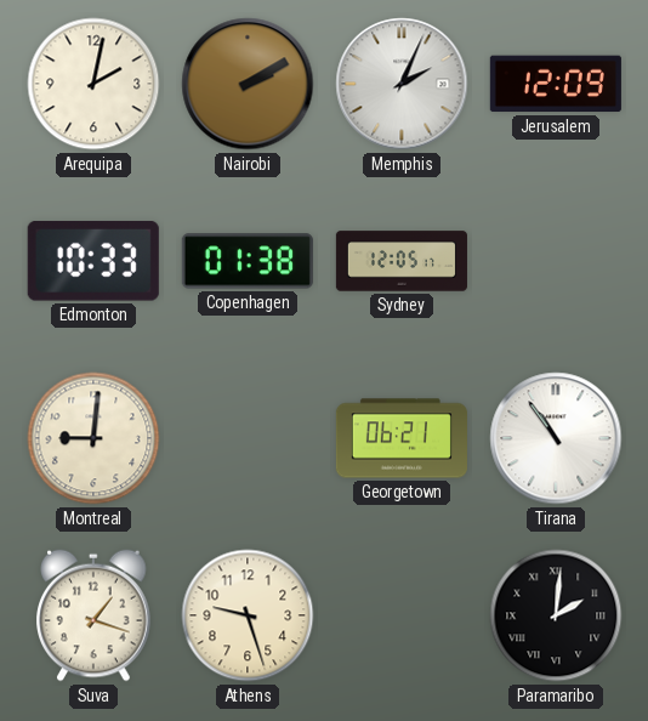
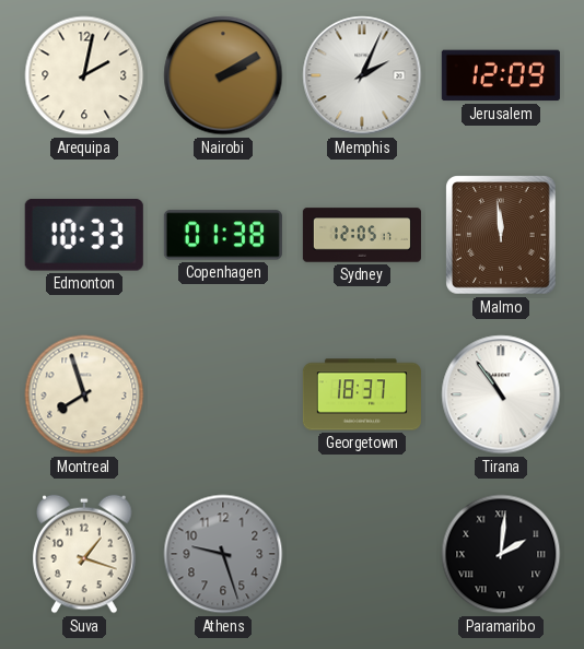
Malmo: none -> 11:59
Montreal: 9:01 -> 7:57
Georgetown: 06:21 -> 18:37
Athens dial: cream -> grey
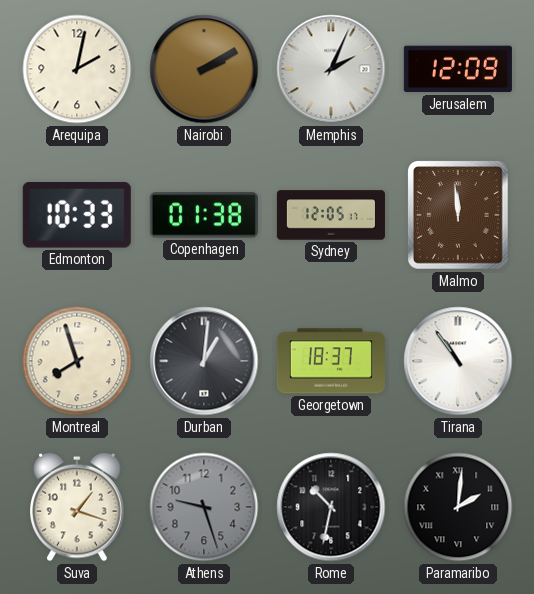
Durban: none -> 1:01
Rome: none -> 10:32
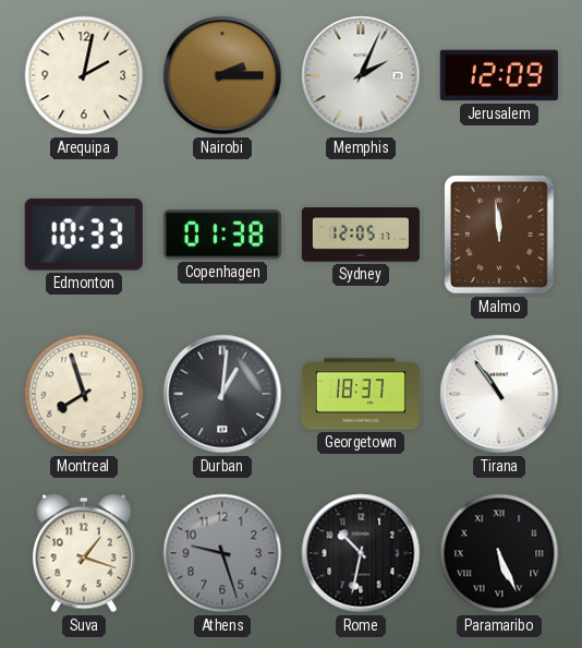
Nairobi: 2:10 -> 2:15
Paramaribo: 2:01 -> 5:26
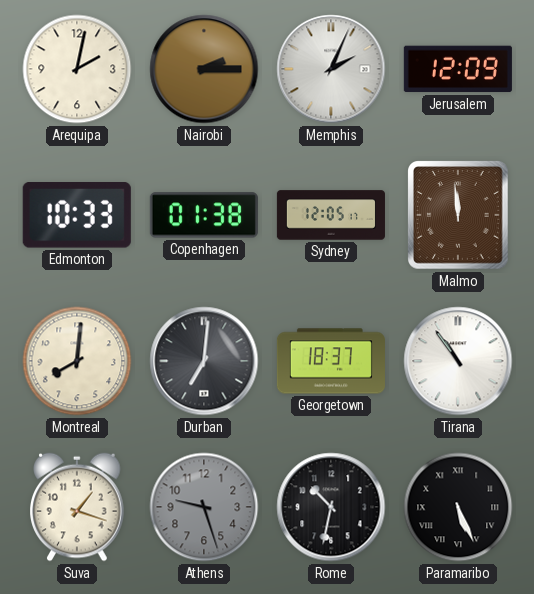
Montreal: 7:57 -> 8:01
Durban: 1:01 -> 7:01
